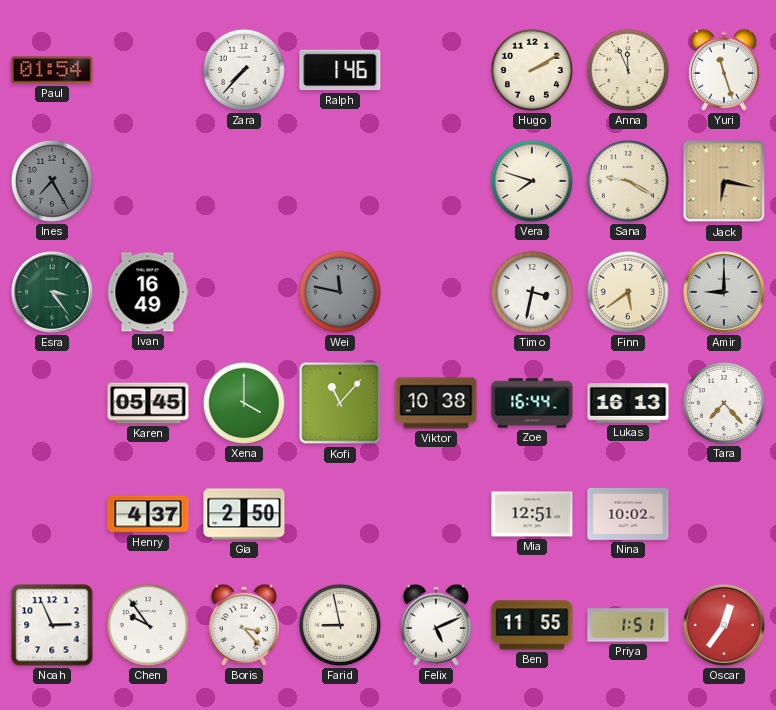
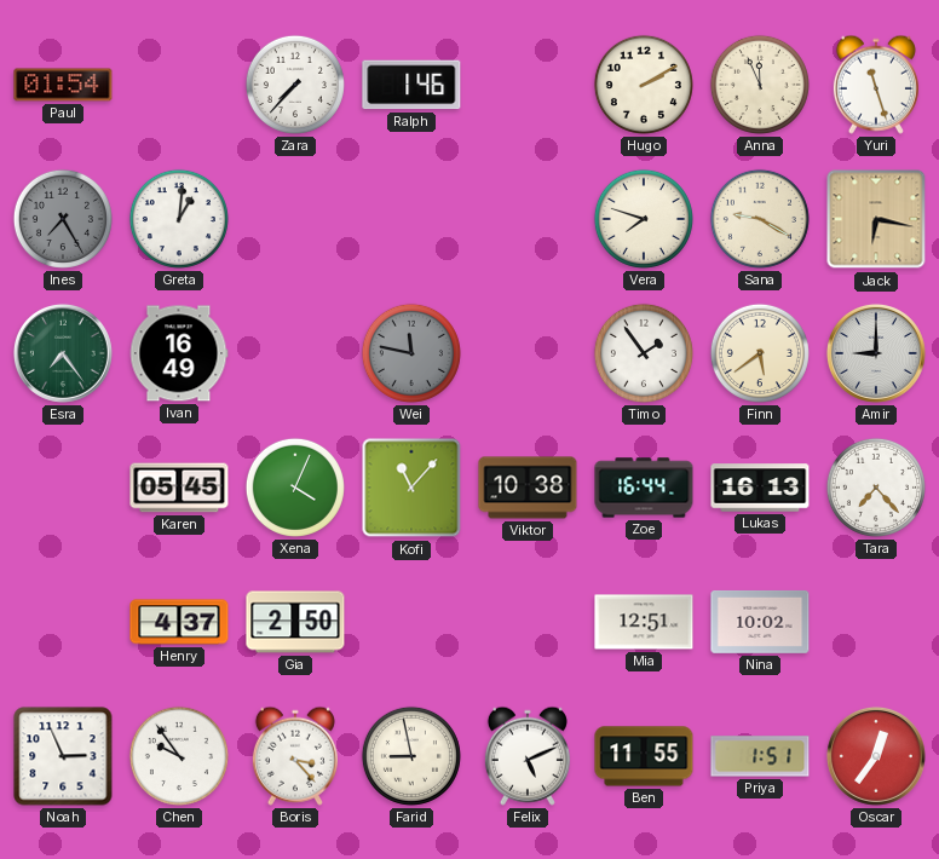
Greta: none -> 1:01
Esra: 3:24 -> 7:24
Timo: 3:32 -> 1:54
Xena: 4:00 -> 4:04
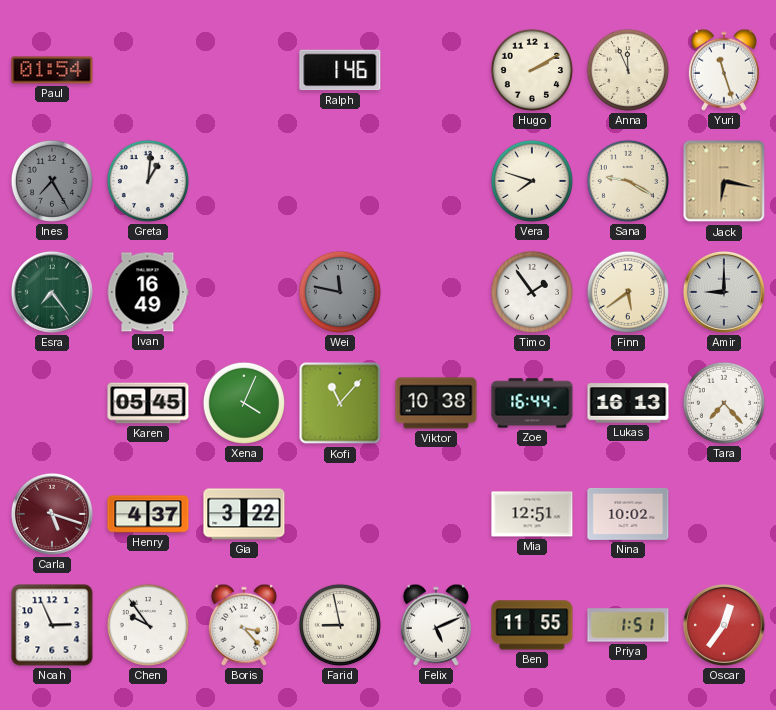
Zara: 7:37 -> none
Carla: none -> 5:18
Gia: 2:50 -> 3:22
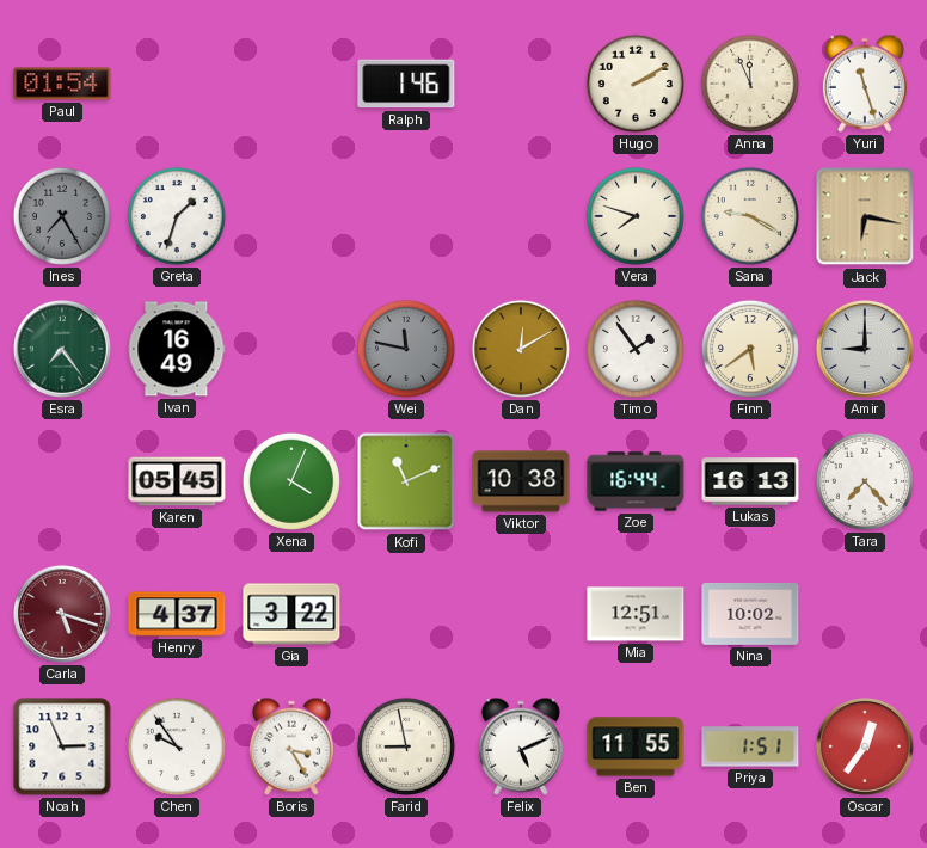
Greta: 1:01 -> 1:33
Dan: none -> 12:10
Kofi: 11:07 -> 11:11
Boris: 3:23 -> 3:25
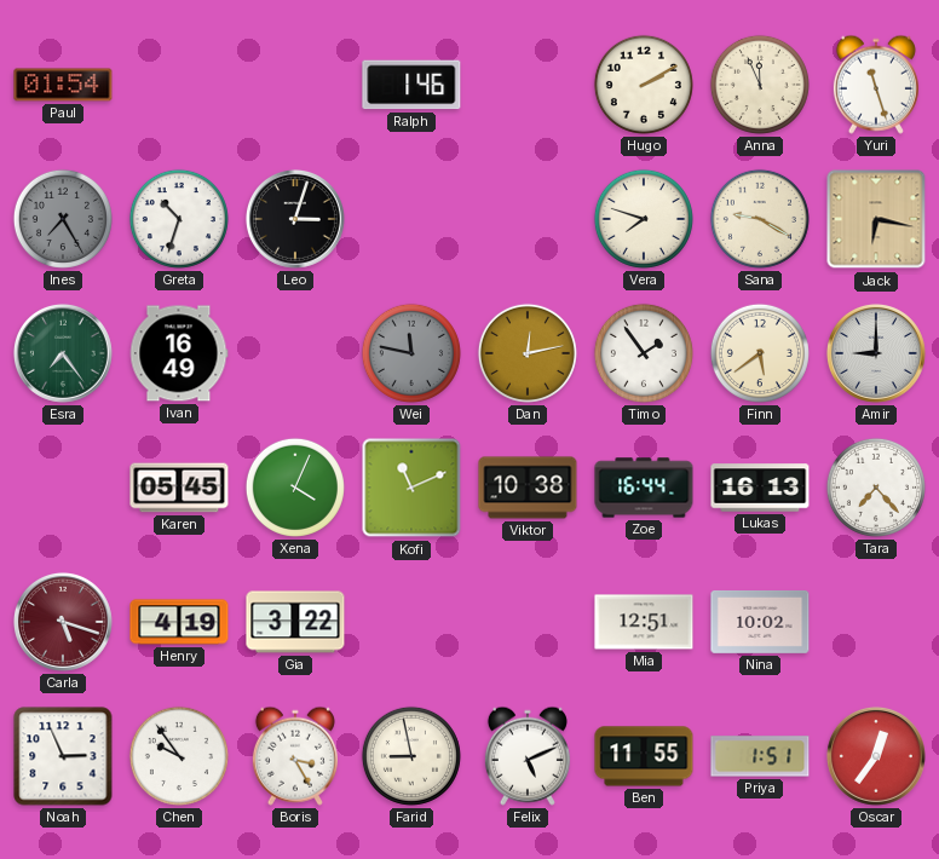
Greta: 1:33 -> 10:33
Leo: none -> 3:03
Dan: 12:10 -> 12:13
Henry: 4:37 -> 4:19
